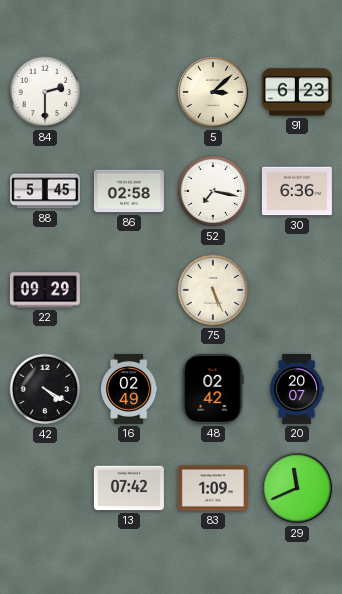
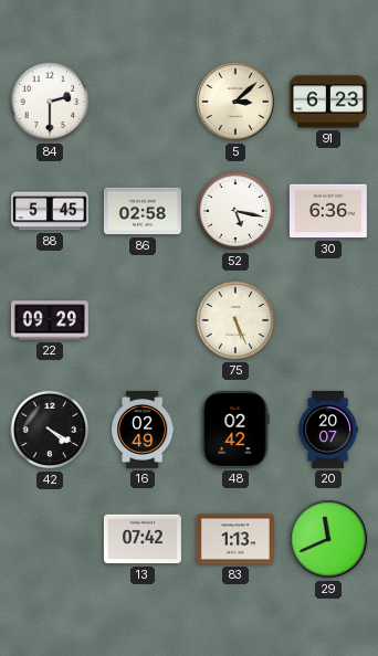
52: 7:17 -> 5:17
83: 1:09 -> 1:13
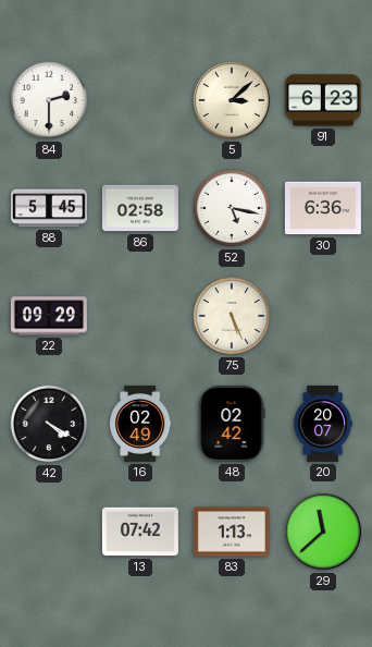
29: 11:41 -> 11:38
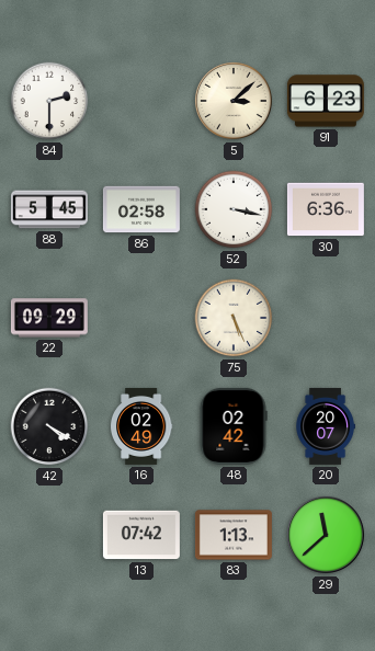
52: 5:17 -> 3:17
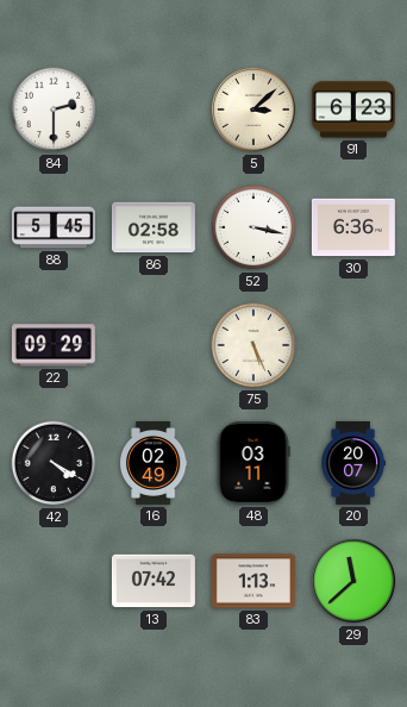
48: 02:42 -> 03:11
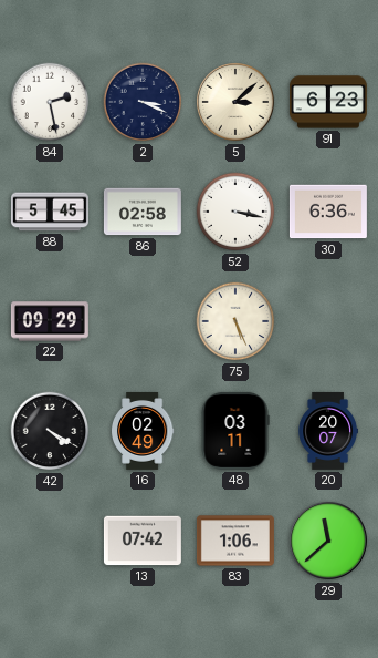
84: 2:30 -> 2:28
2: none -> 3:19
83: 1:13 -> 1:06
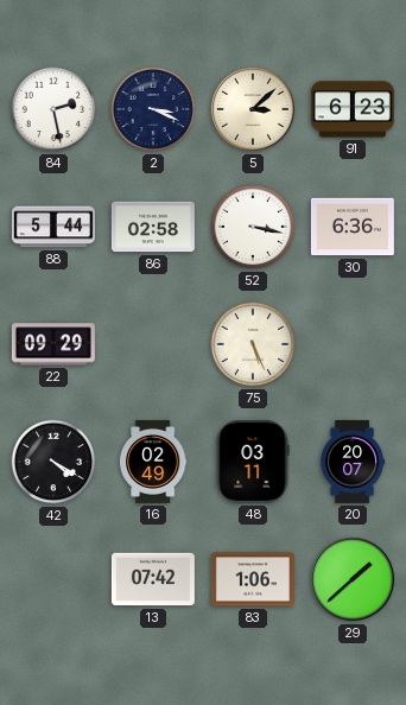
88: 5:45 -> 5:44
29: 11:38 -> 1:38
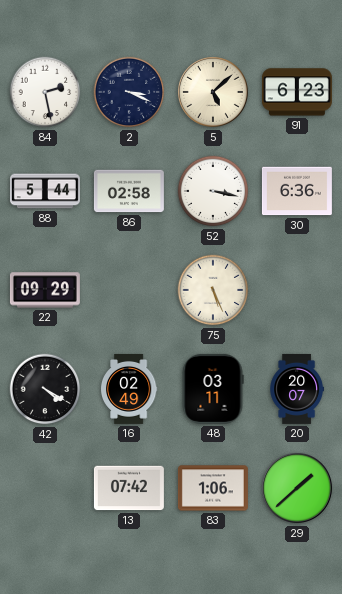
5: 3:08 -> 5:08
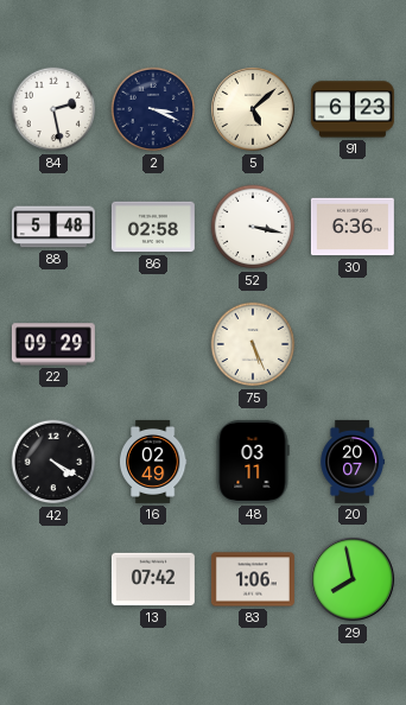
88: 5:44 -> 5:48
29: 1:38 -> 7:58
